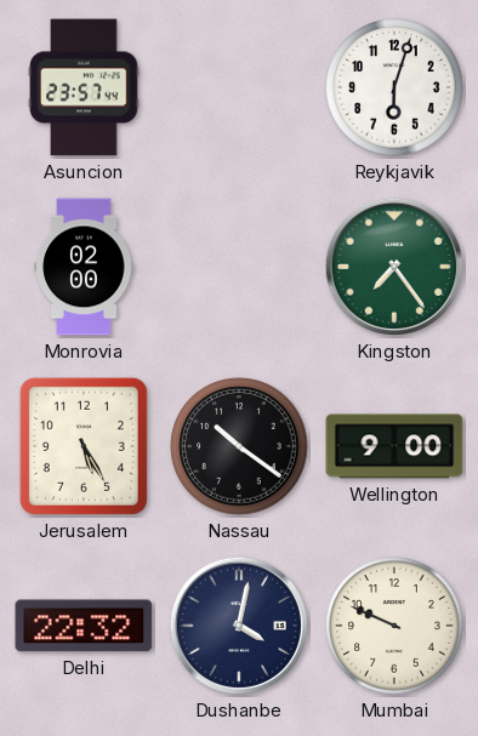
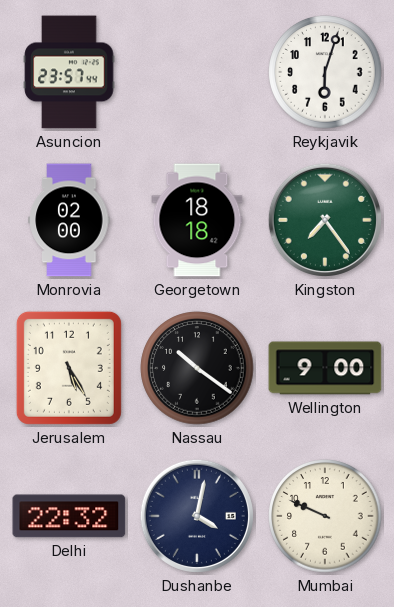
Georgetown: none -> 18:18
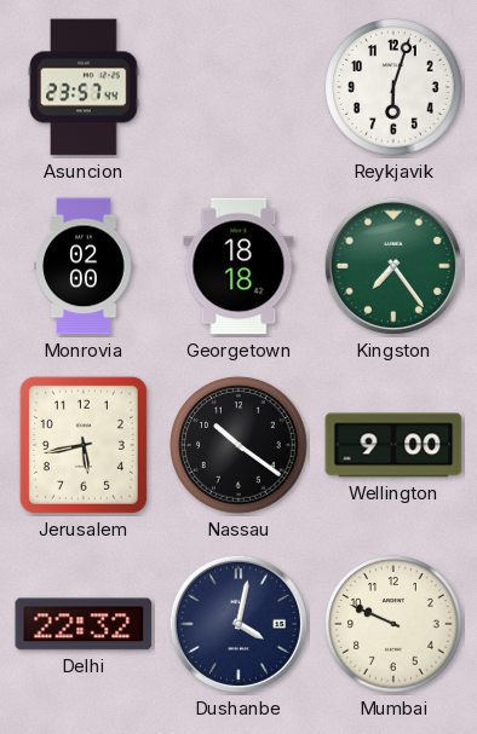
Jerusalem: 5:25 -> 5:43
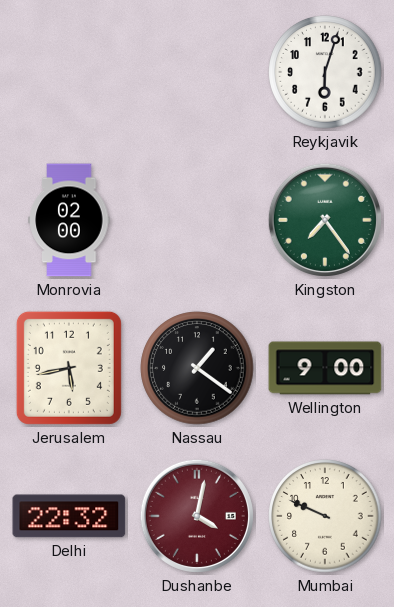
Asuncion: 23:57 -> none
Georgetown: 18:18 -> none
Nassau: 10:21 -> 1:21
Dushanbe dial: navy -> burgundy
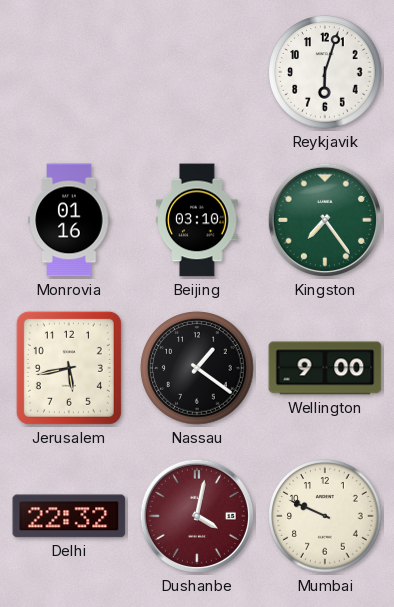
Monrovia: 02:00 -> 01:16
Beijing: none -> 03:10
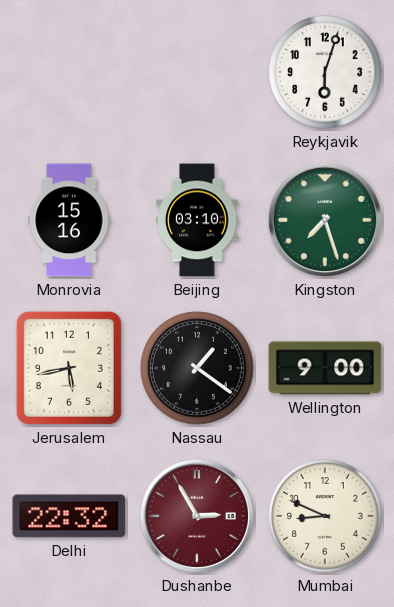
Monrovia: 01:16 -> 15:16
Kingston: 7:24 -> 7:27
Dushanbe: 4:02 -> 2:55
Mumbai: 9:49 -> 8:49
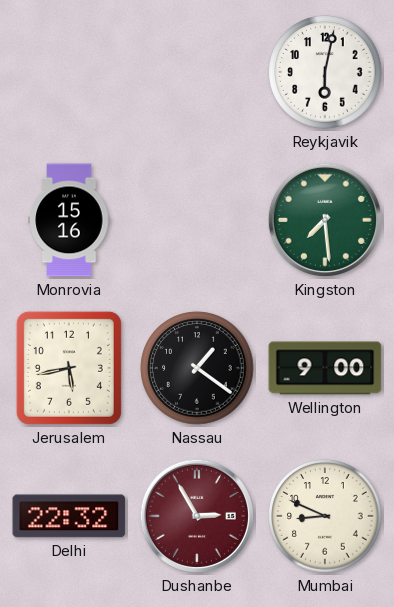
Reykjavik: 6:03 -> 6:02
Beijing: 03:10 -> none
Kingston: 7:27 -> 7:29
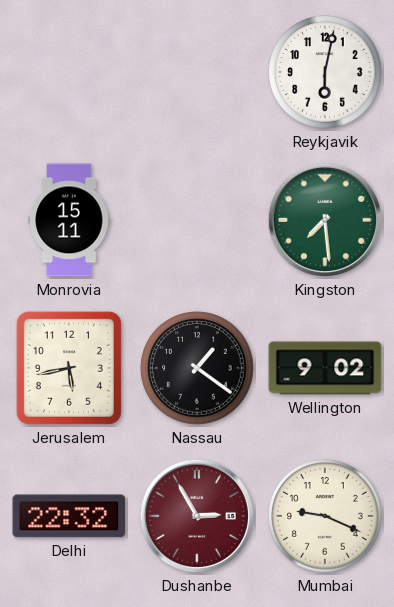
Monrovia: 15:16 -> 15:11
Wellington: 9:00 -> 9:02
Mumbai: 8:49 -> 9:19
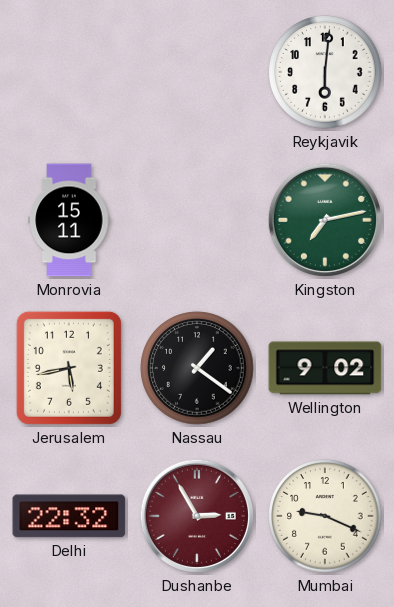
Reykjavik: 6:02 -> 6:01
Kingston: 7:29 -> 7:13
